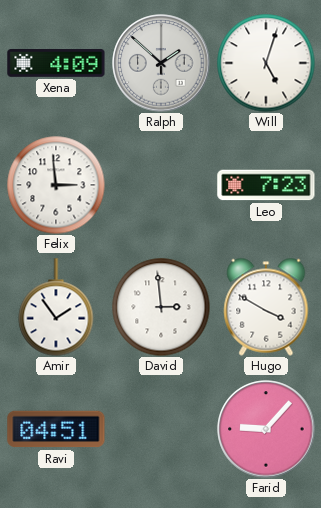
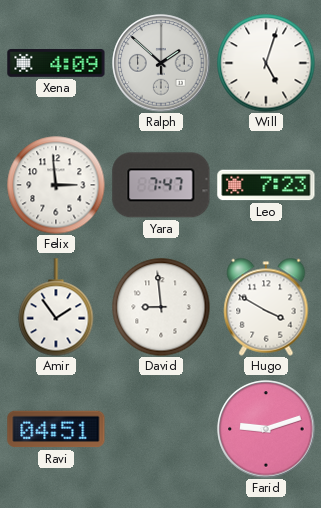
Yara: none -> 7:47
David: 2:59 -> 8:59
Farid: 9:07 -> 9:12
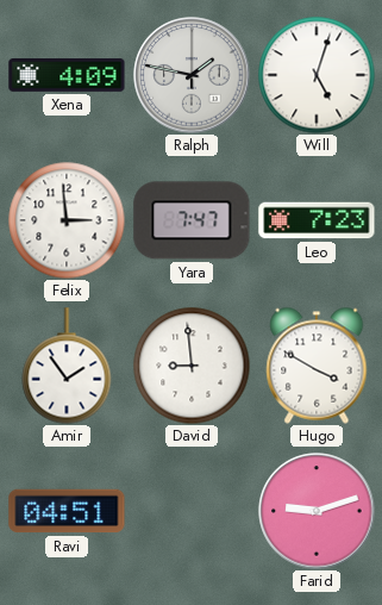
Ralph: 1:52 -> 1:47
